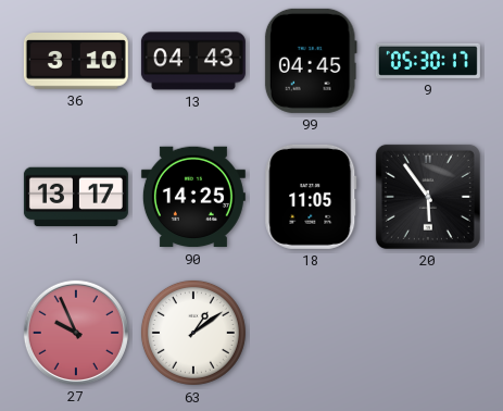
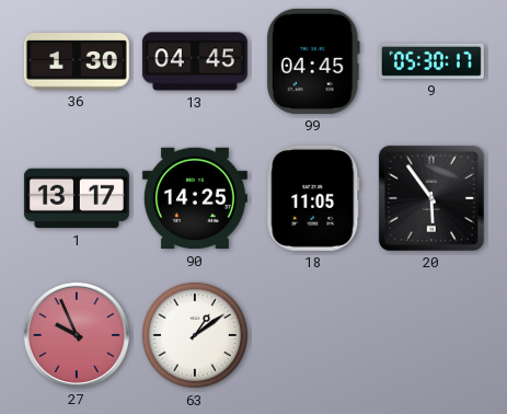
36: 3:10 -> 1:30
13: 04:43 -> 04:45
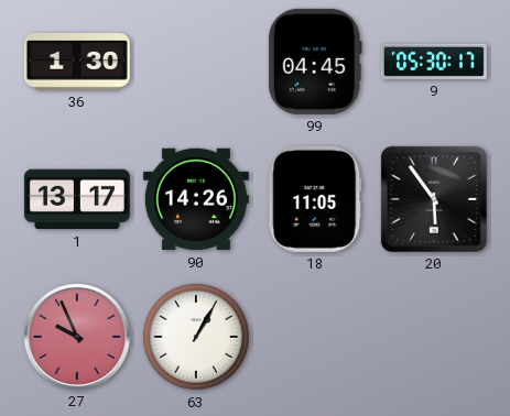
13: 04:45 -> none
90: 14:25 -> 14:26
63: 1:09 -> 1:05
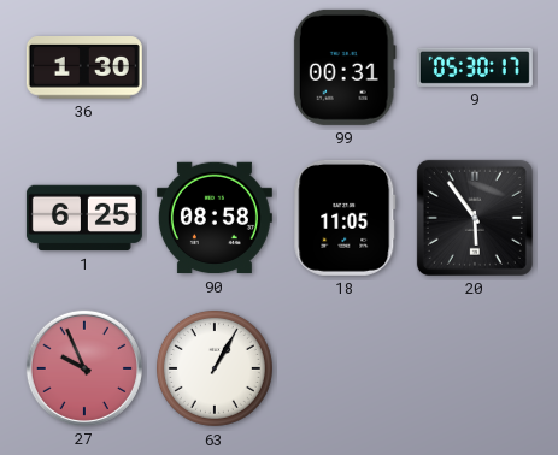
99: 04:45 -> 00:31
1: 13:17 -> 6:25
90: 14:26 -> 08:58
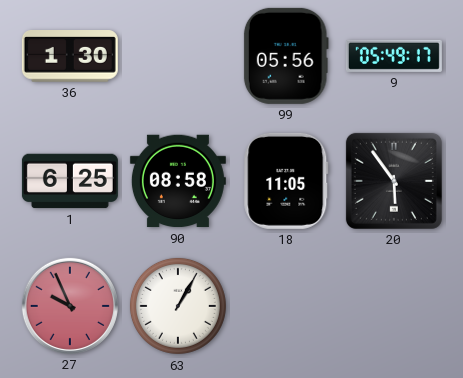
99: 00:31 -> 05:56
9: 05:30 -> 05:49
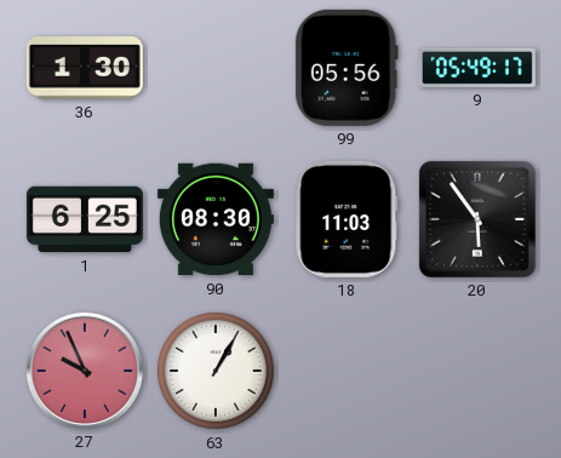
90: 08:58 -> 08:30
18: 11:05 -> 11:03
